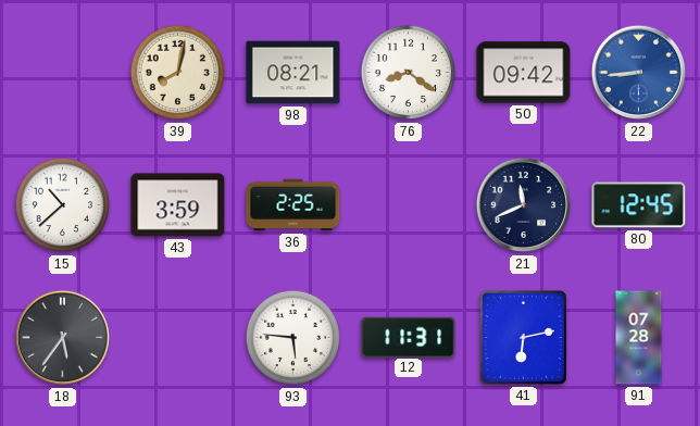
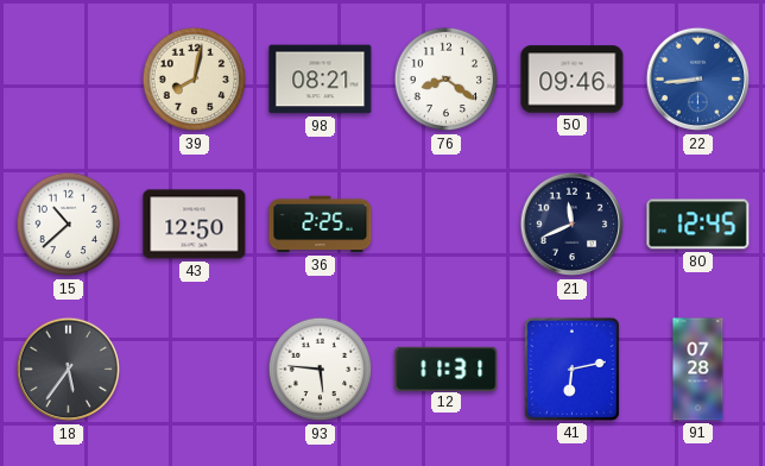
50: 09:42 -> 09:46
43: 3:59 -> 12:50
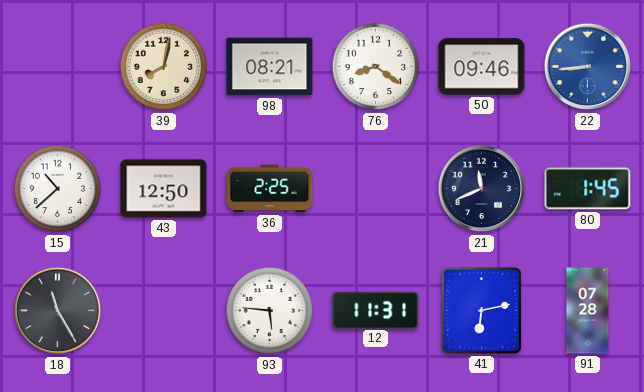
80: 12:45 -> 1:45
18: 5:36 -> 11:25
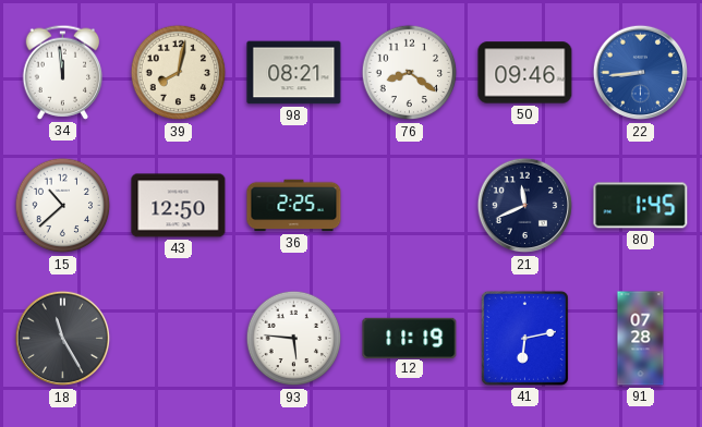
34: none -> 11:59
12: 11:31 -> 11:19
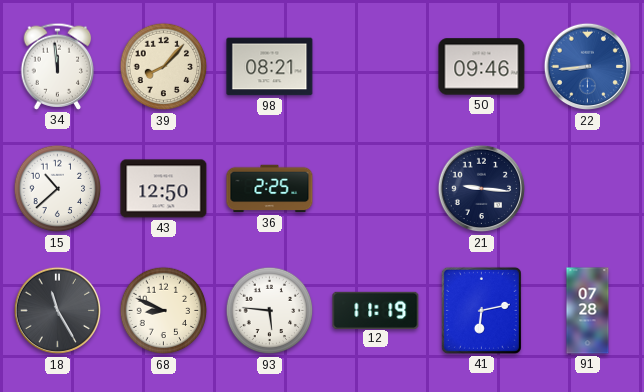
39: 8:02 -> 8:07
76: 8:21 -> none
21: 11:41 -> 9:16
80: 1:45 -> none
68: none -> 8:49
